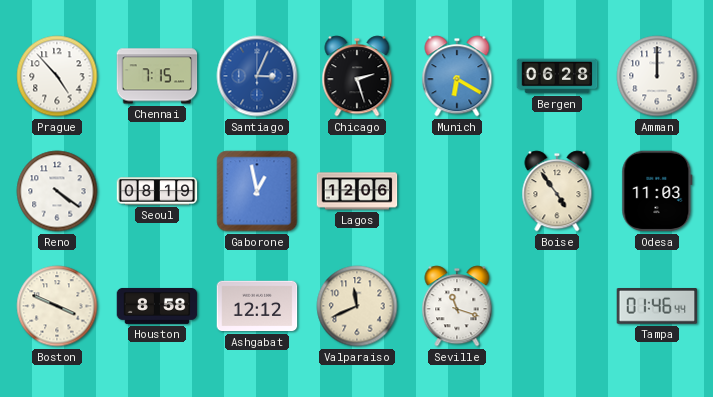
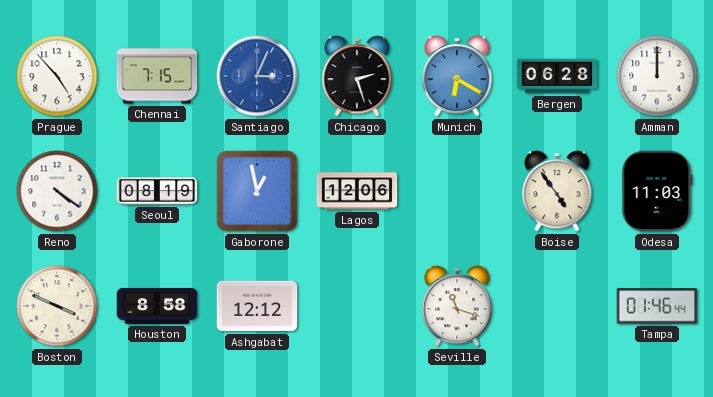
Valparaiso: 11:41 -> none
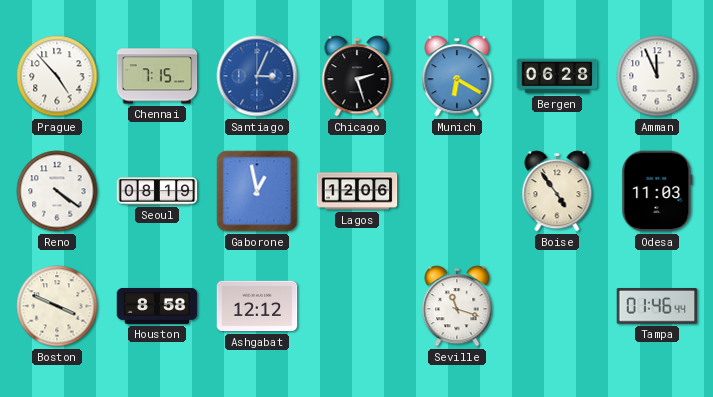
Amman: 12:00 -> 11:56
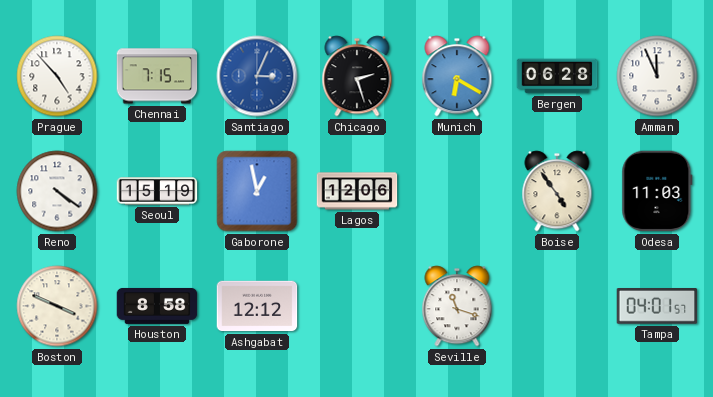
Seoul: 08:19 -> 15:19
Tampa: 01:46 -> 04:01
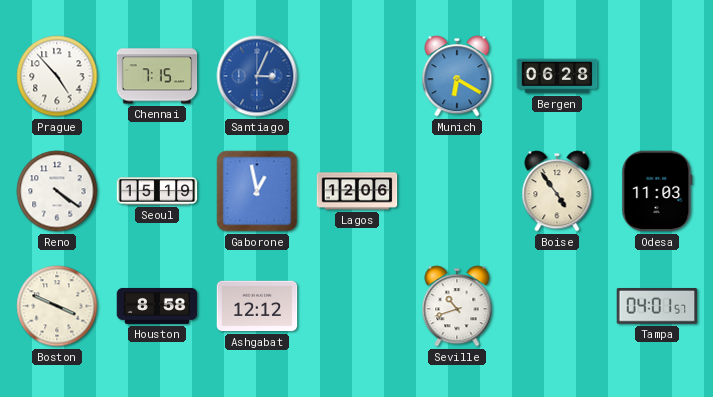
Chicago: 2:27 -> none
Amman: 11:56 -> none
Seville: 11:18 -> 10:42
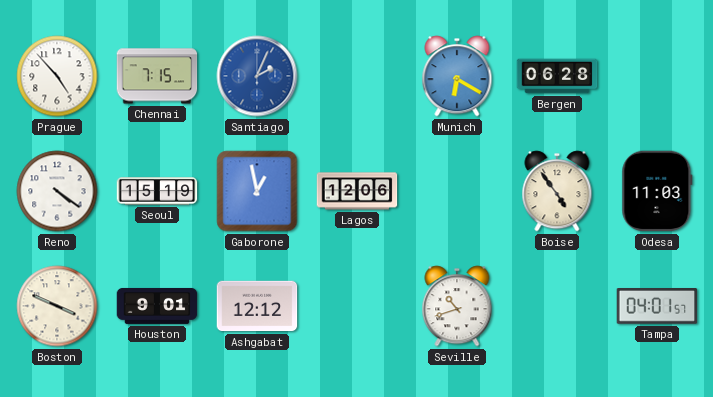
Santiago: 3:04 -> 2:04
Houston: 8:58 -> 9:01
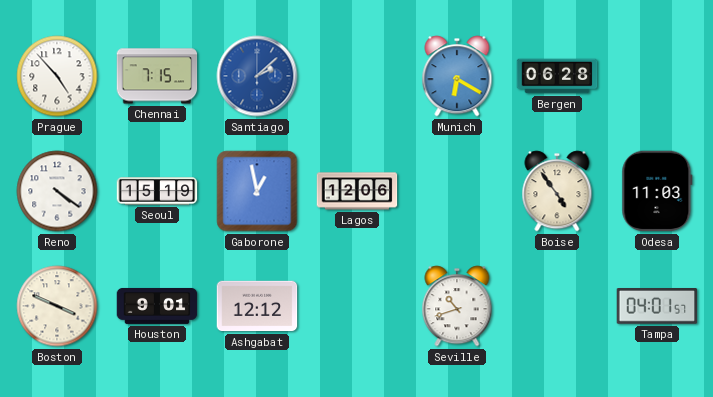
Santiago: 2:04 -> 2:08
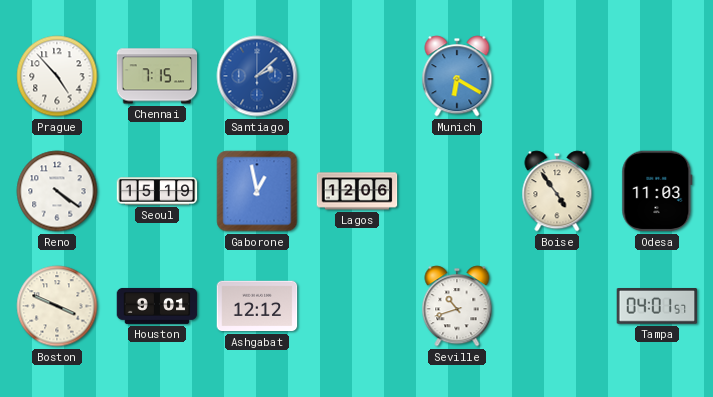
Bergen: 06:28 -> none
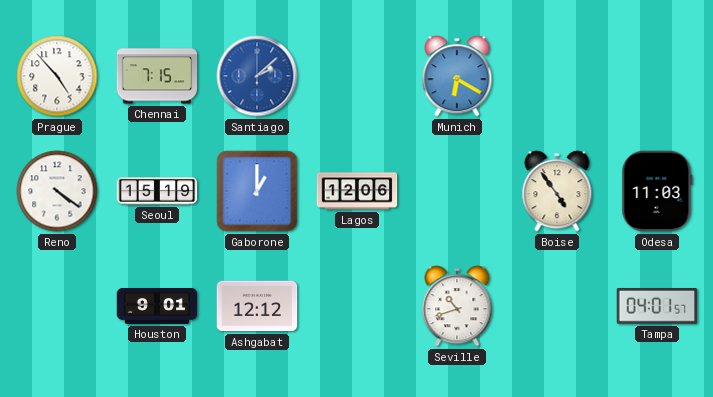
Gaborone: 12:58 -> 1:00
Boston: 3:49 -> none
